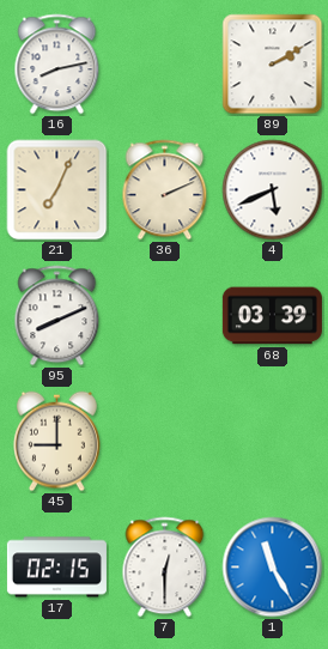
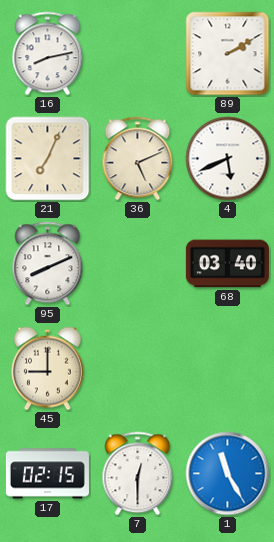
36: 2:11 -> 5:11
68: 03:39 -> 03:40
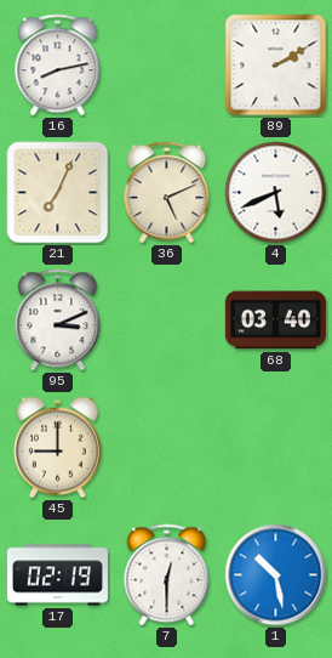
95: 8:11 -> 3:11
17: 02:15 -> 02:19
1: 11:25 -> 10:28
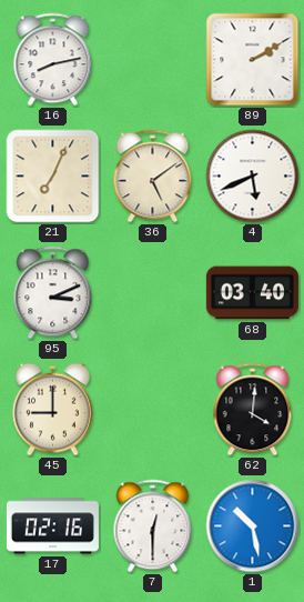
36: 5:11 -> 5:09
62: none -> 4:01
17: 02:19 -> 02:16
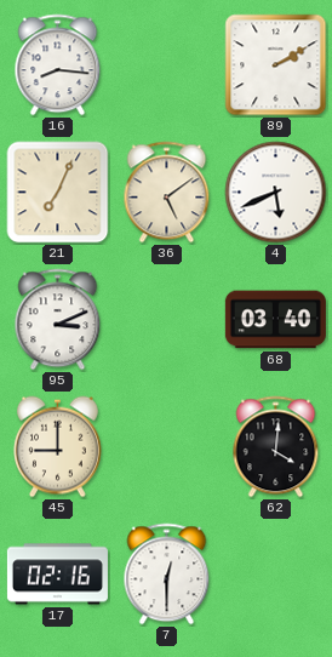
16: 8:13 -> 8:16
1: 10:28 -> none
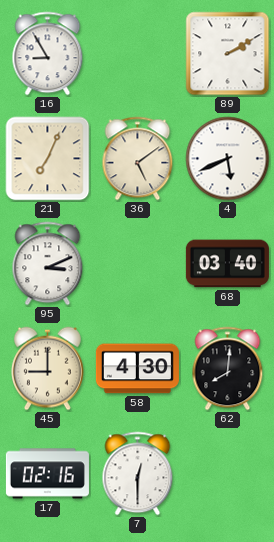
16: 8:16 -> 8:55
58: none -> 4:30
62: 4:01 -> 8:01
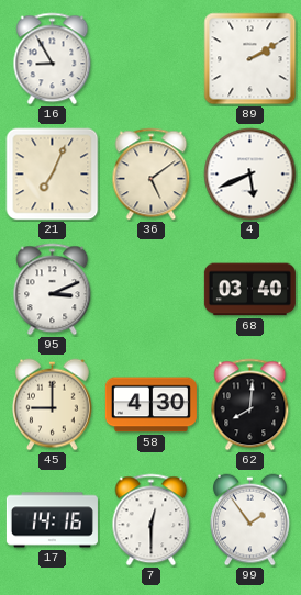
17: 02:16 -> 14:16
99: none -> 1:54
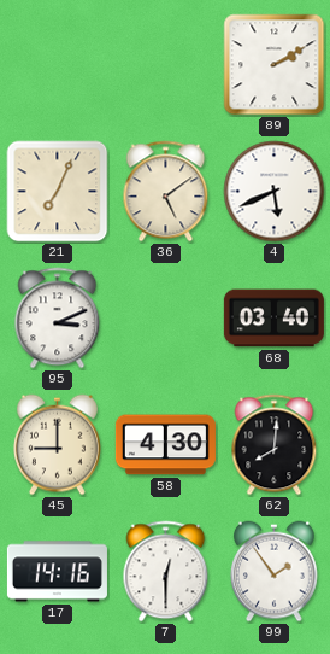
16: 8:55 -> none
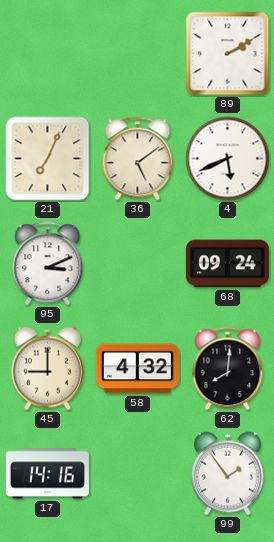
68: 03:40 -> 09:24
58: 4:30 -> 4:32
7: 12:30 -> none
